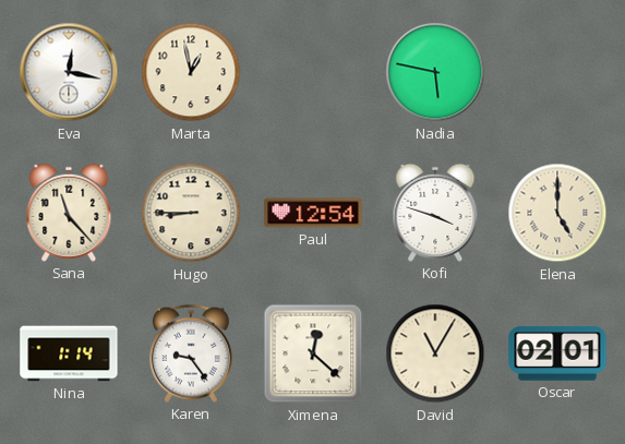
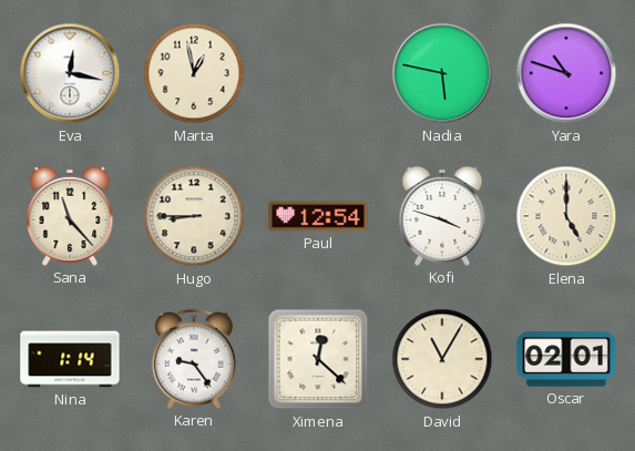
Yara: none -> 10:48
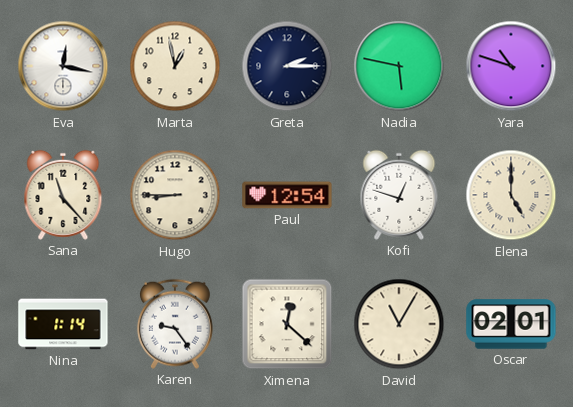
Greta: none -> 2:15
Kofi: 3:48 -> 12:48
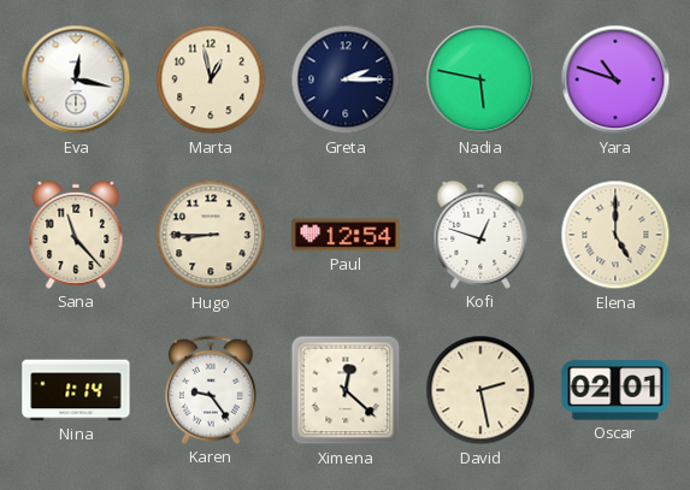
David: 11:05 -> 2:28
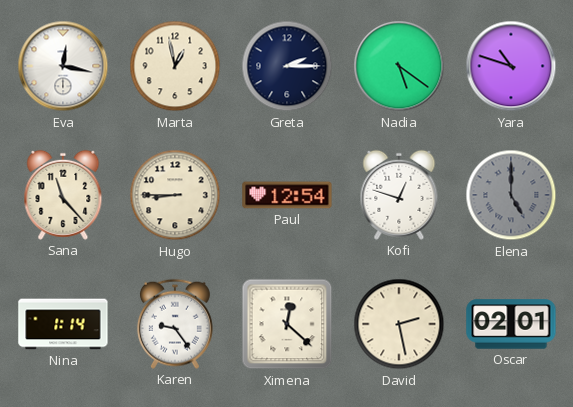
Nadia: 5:47 -> 5:21
Elena dial: cream -> grey
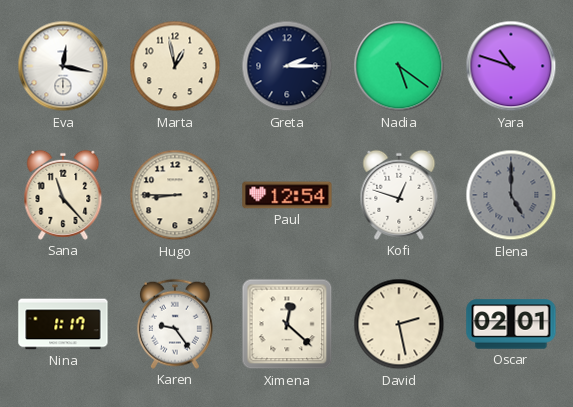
Nina: 1:14 -> 1:17
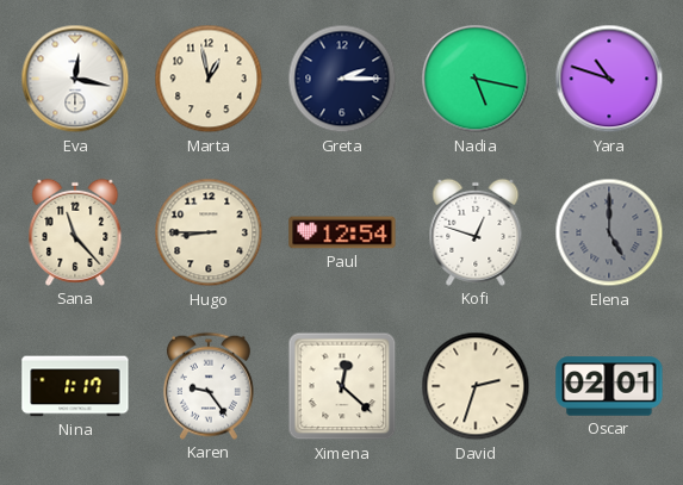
Nadia: 5:21 -> 5:17
David: 2:28 -> 2:33
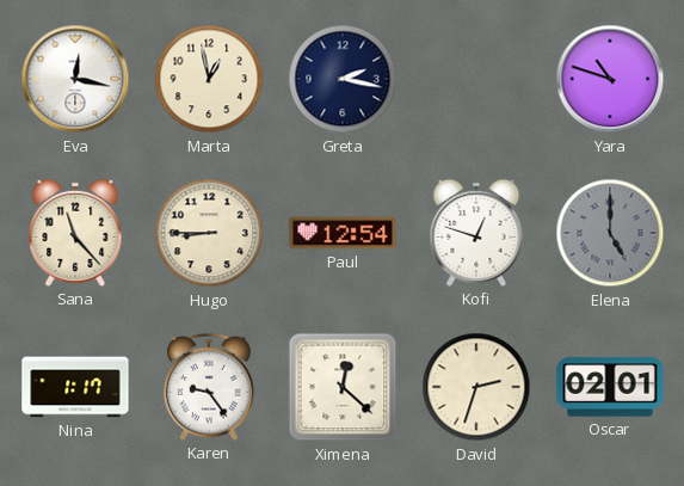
Greta: 2:15 -> 2:17
Nadia: 5:17 -> none
